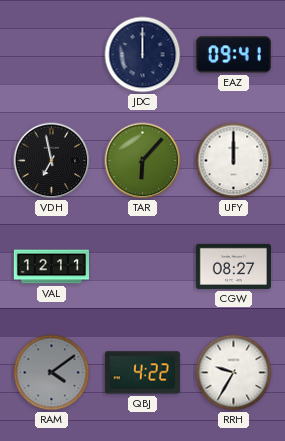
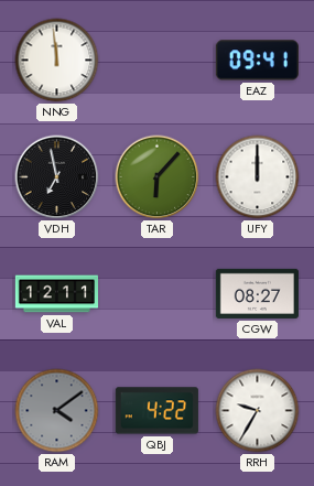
NNG: none -> 11:59
JDC: 12:00 -> none
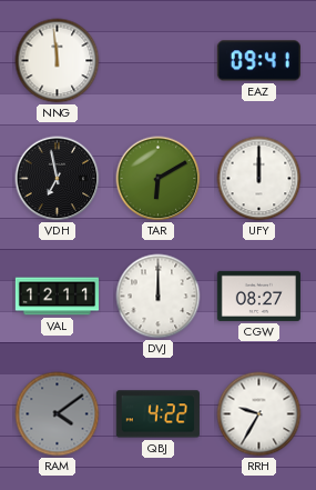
TAR: 6:07 -> 6:10
DVJ: none -> 12:00
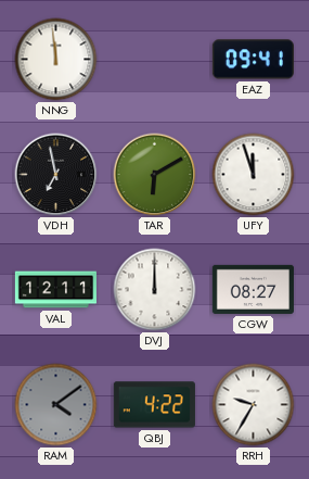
UFY: 12:00 -> 11:57
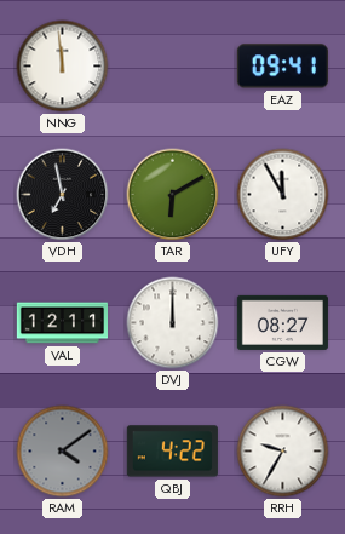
UFY: 11:57 -> 11:55
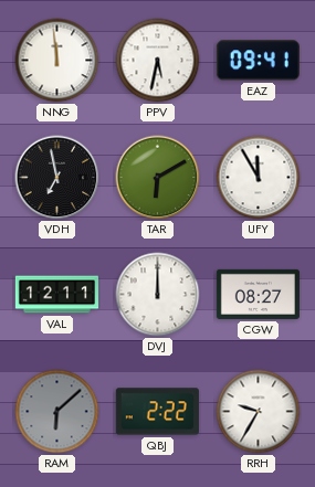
PPV: none -> 5:32
RAM: 4:09 -> 6:08
QBJ: 4:22 -> 2:22
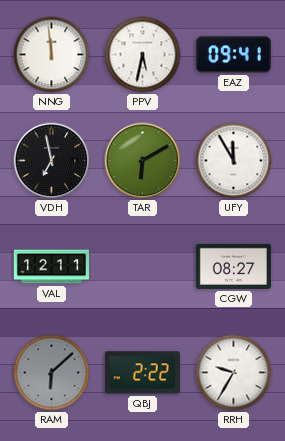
DVJ: 12:00 -> none
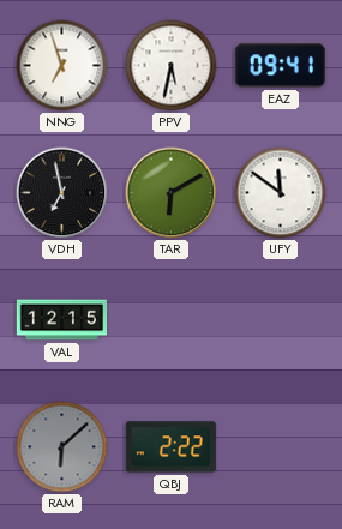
NNG: 11:59 -> 6:57
UFY: 11:55 -> 11:51
VAL: 12:11 -> 12:15
CGW: 08:27 -> none
RRH: 9:35 -> none
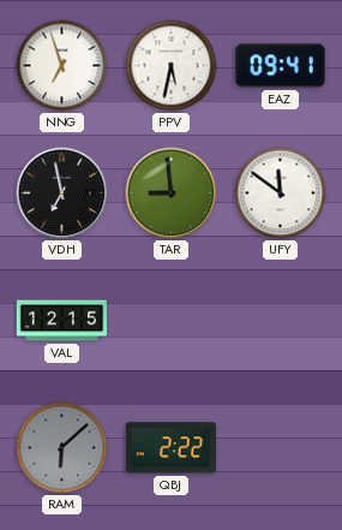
TAR: 6:10 -> 8:59
